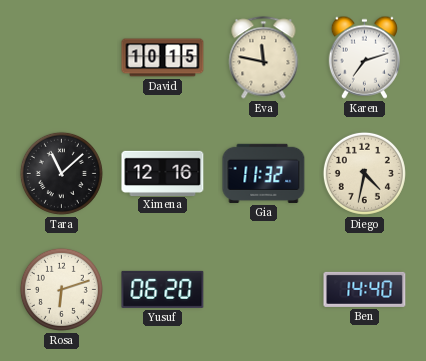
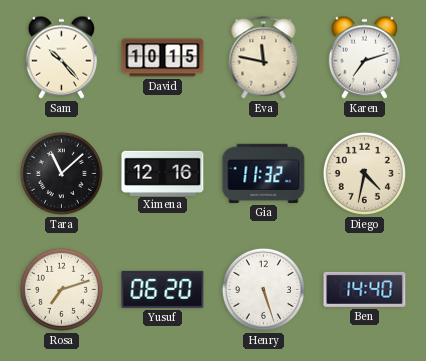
Sam: none -> 10:23
Rosa: 6:12 -> 7:12
Henry: none -> 5:27
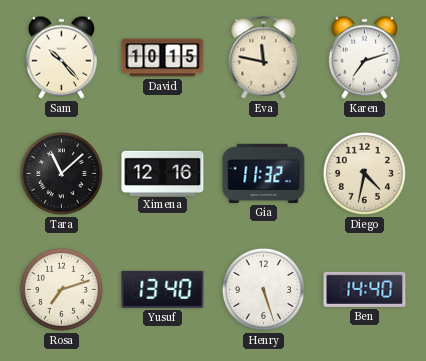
Yusuf: 06:20 -> 13:40
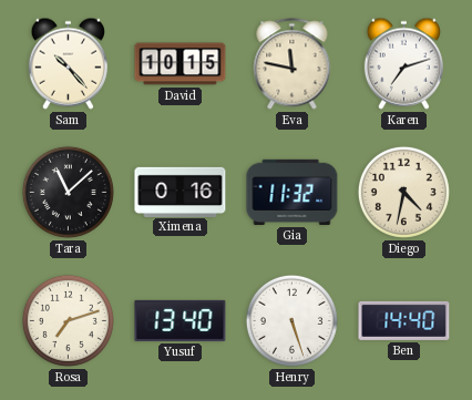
Ximena: 12:16 -> 0:16
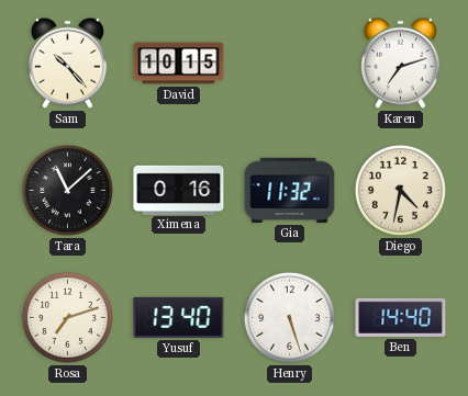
Eva: 11:47 -> none
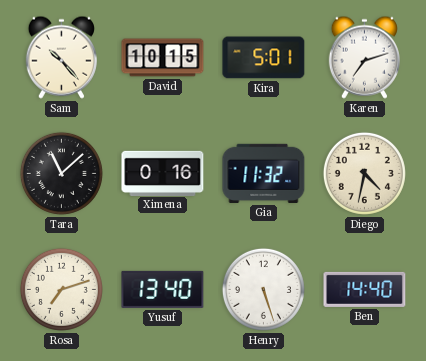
Kira: none -> 5:01
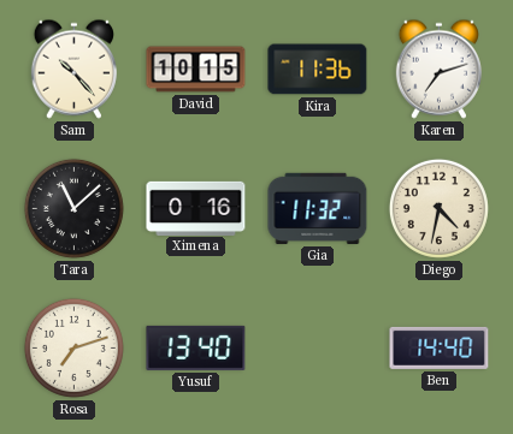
Kira: 5:01 -> 11:36
Henry: 5:27 -> none
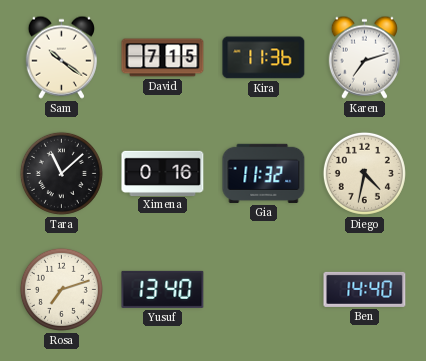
Sam: 10:23 -> 10:21
David: 10:15 -> 7:15
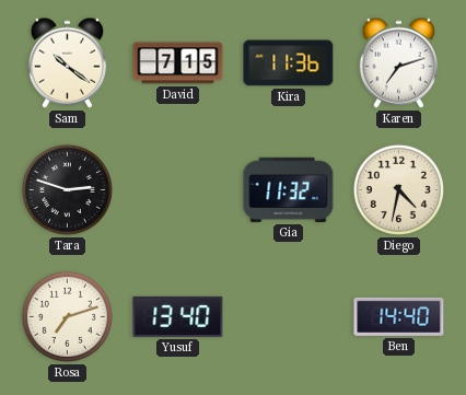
Tara: 11:08 -> 2:48
Ximena: 0:16 -> none
